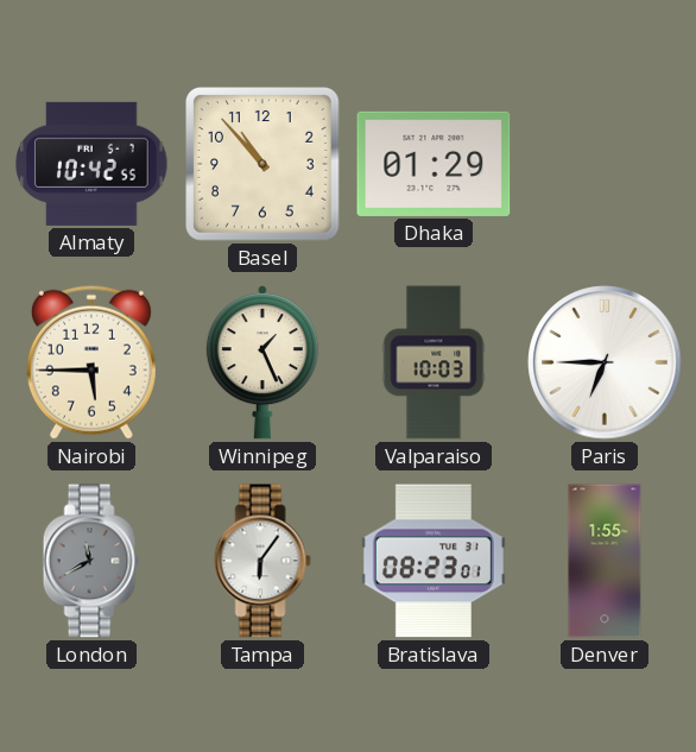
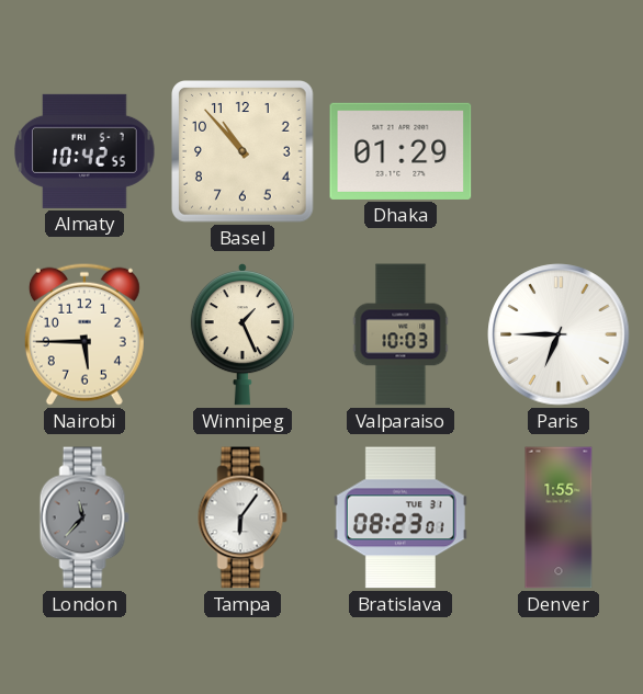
London: 11:40 -> 11:37
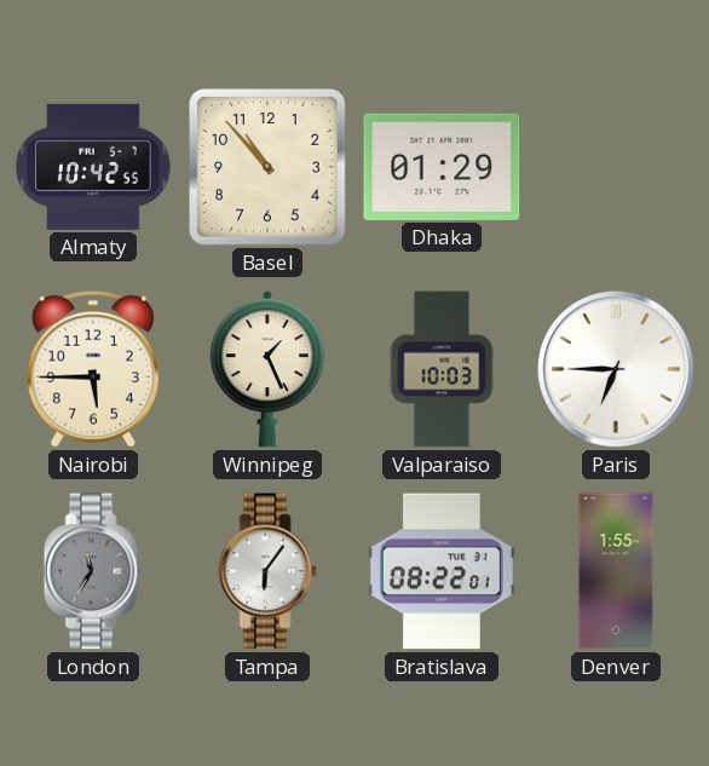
London: 11:37 -> 11:35
Bratislava: 08:23 -> 08:22
